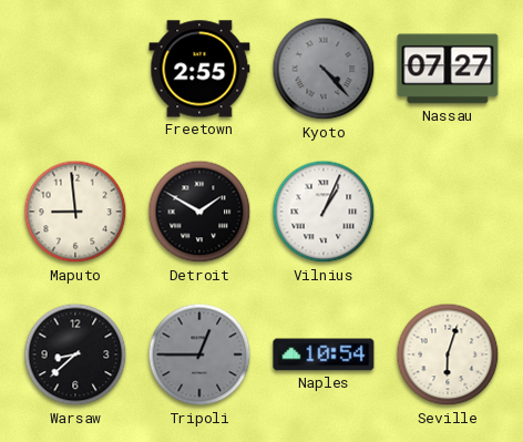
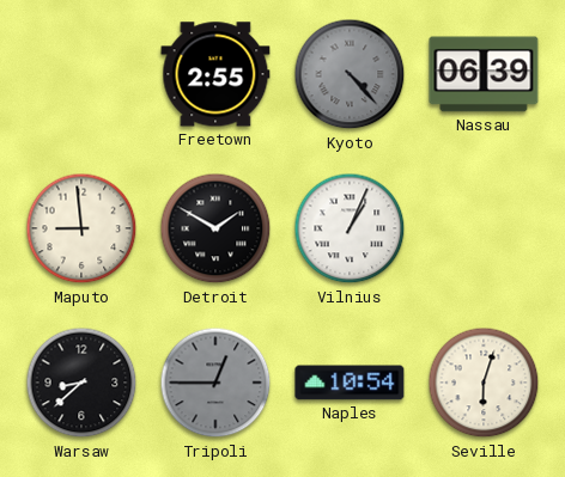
Nassau: 07:27 -> 06:39
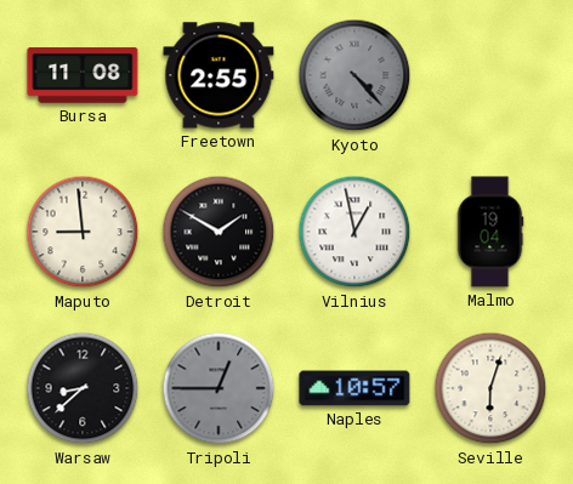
Bursa: none -> 11:08
Nassau: 06:39 -> none
Vilnius: 1:04 -> 12:58
Malmo: none -> 19:04
Naples: 10:54 -> 10:57
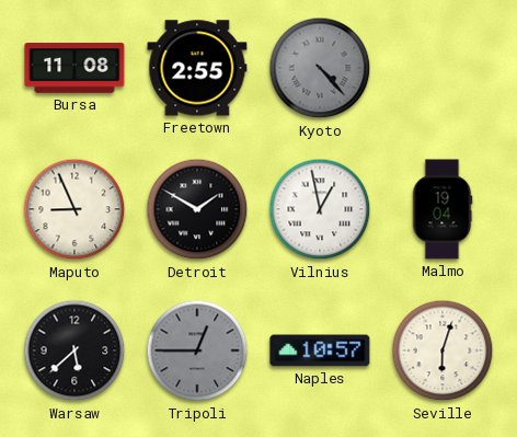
Maputo: 8:59 -> 8:56
Warsaw: 8:38 -> 5:38
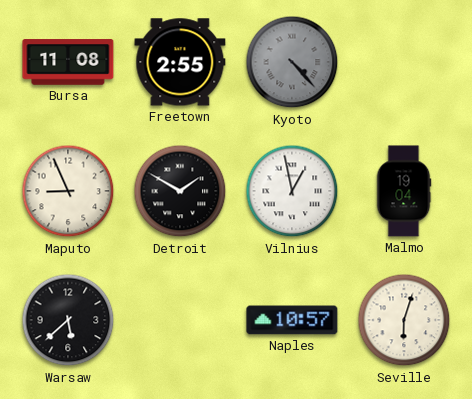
Tripoli: 12:45 -> none
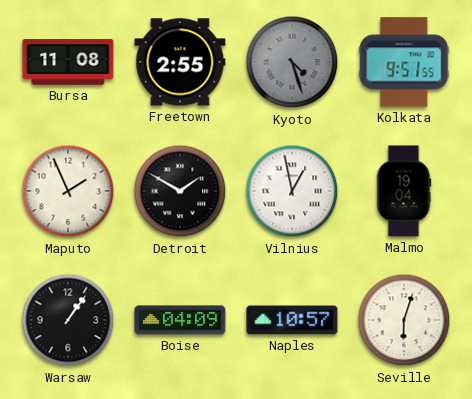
Kyoto: 4:23 -> 4:27
Kolkata: none -> 9:51
Maputo: 8:56 -> 1:56
Warsaw: 5:38 -> 1:06
Boise: none -> 04:09
